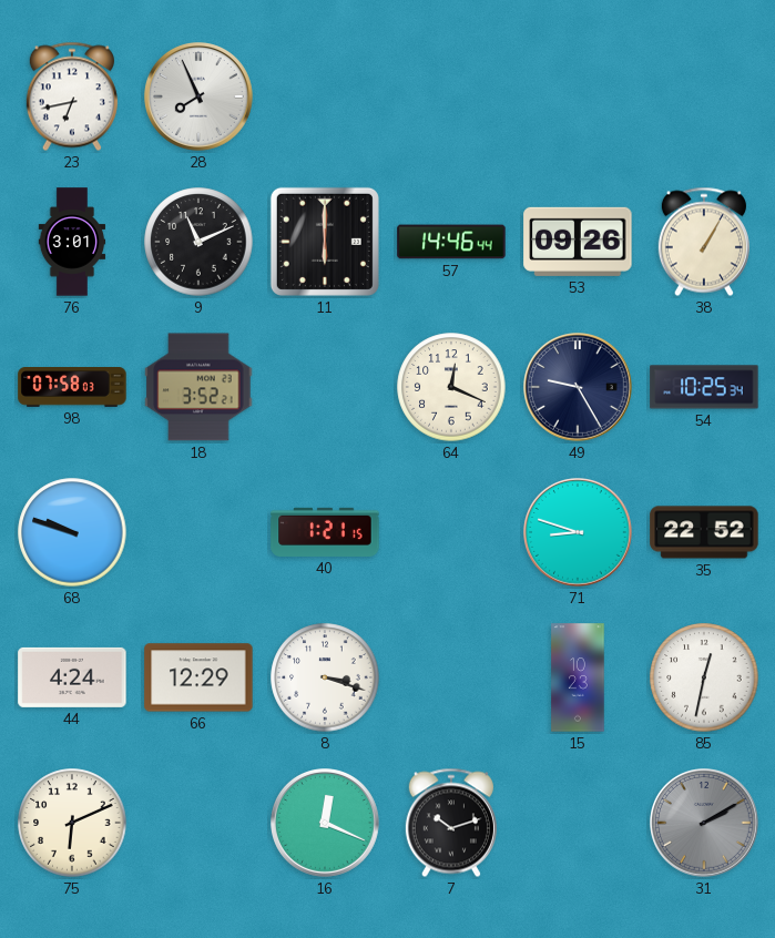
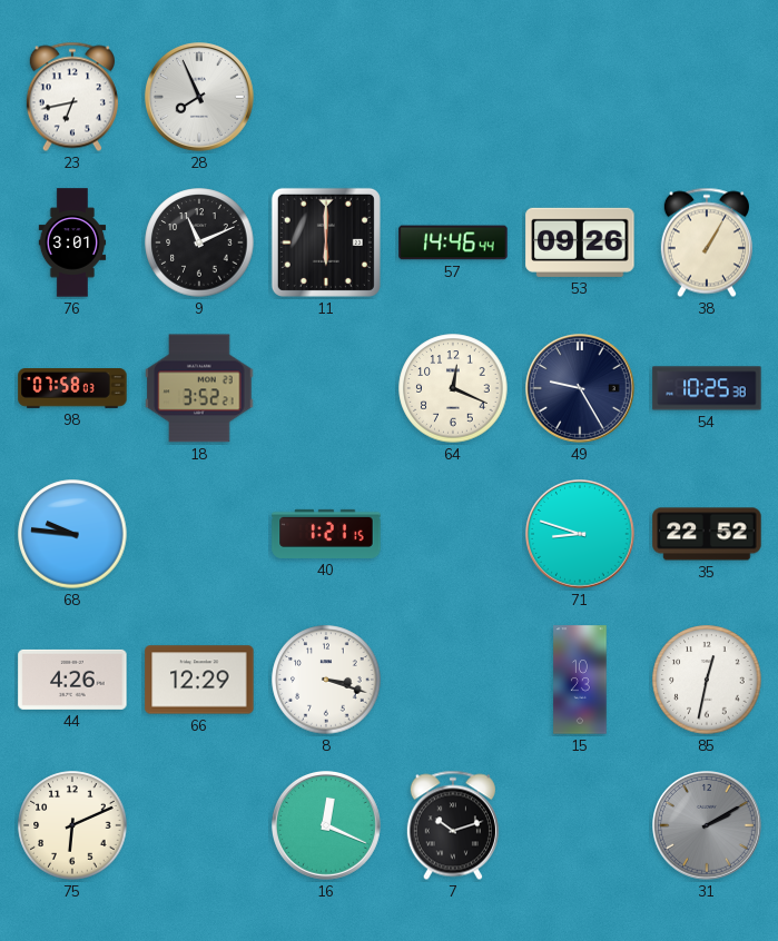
54: 10:25:34 -> 10:25:38
68: 9:48 -> 9:46
44: 4:24 -> 4:26
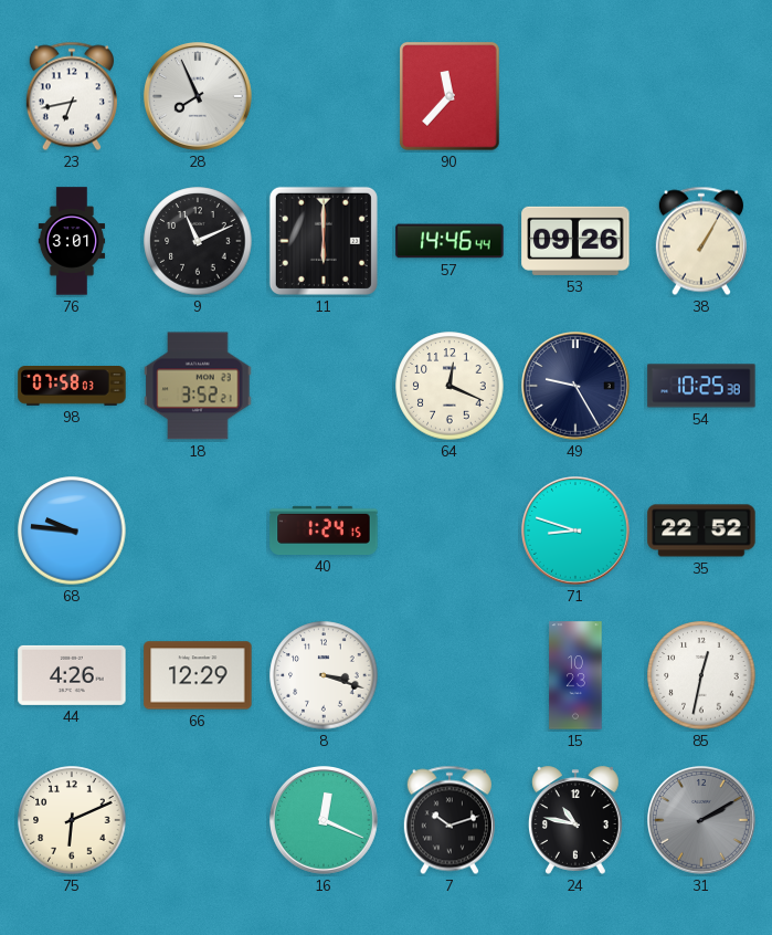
90: none -> 11:37
40: 1:21 -> 1:24
24: none -> 10:47
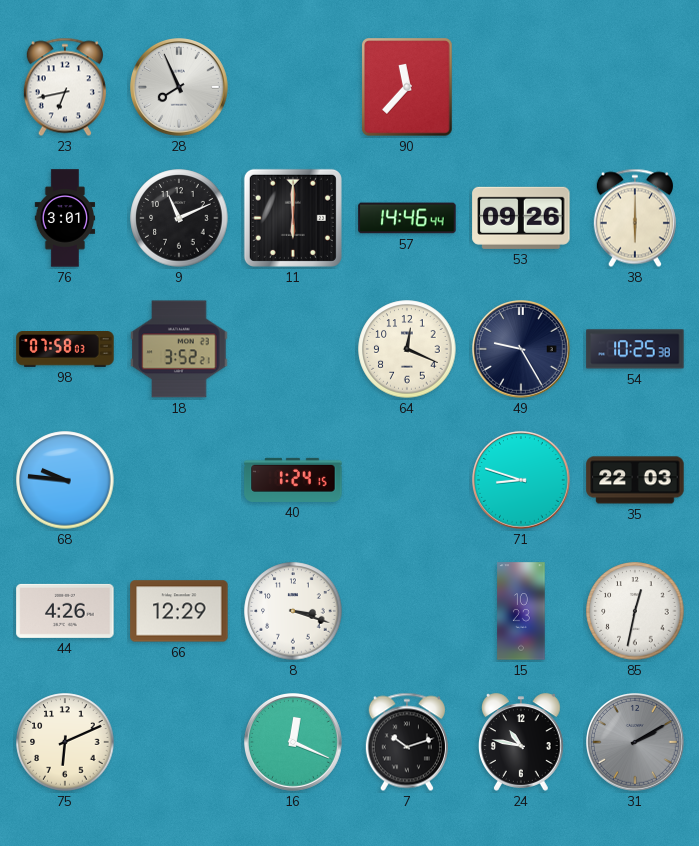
38: 1:05 -> 6:00
35: 22:52 -> 22:03
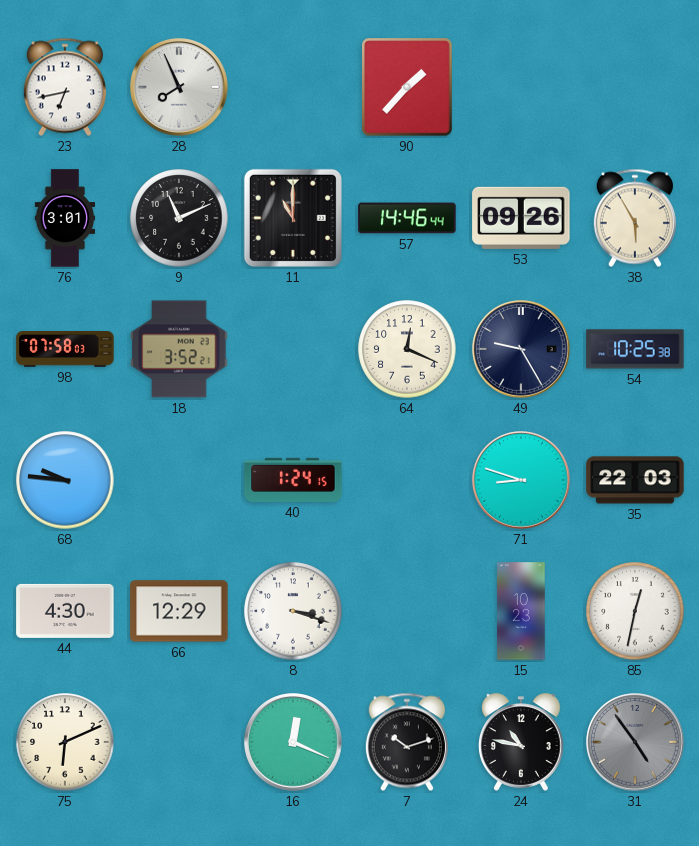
90: 11:37 -> 1:37
11: 6:00 -> 11:00
38: 6:00 -> 5:55
44: 4:26 -> 4:30
31: 2:10 -> 4:54
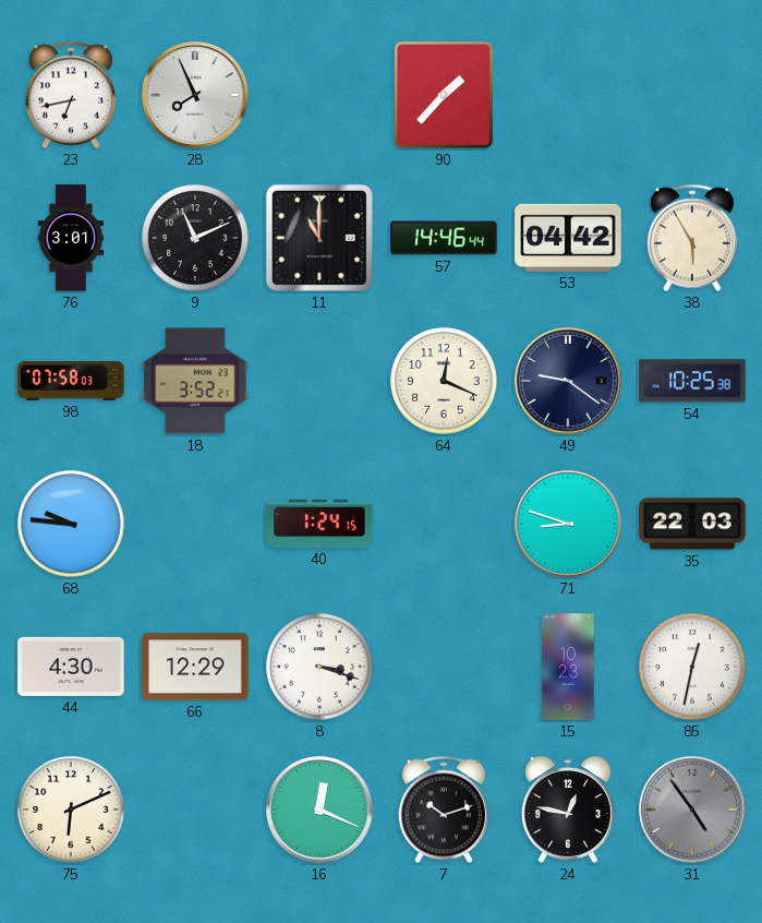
53: 09:26 -> 04:42
49: 9:25 -> 9:21
24: 10:47 -> 12:47
